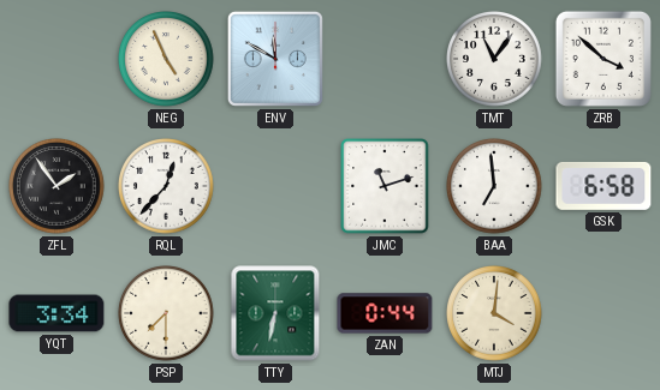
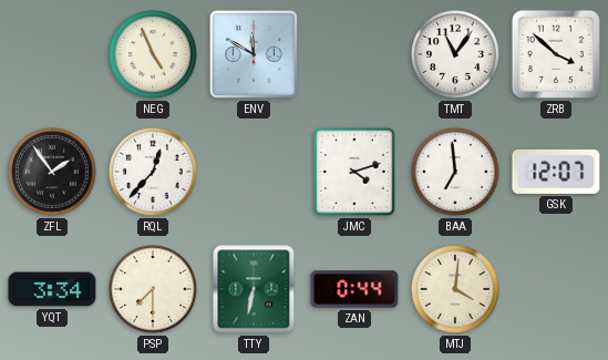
JMC: 11:12 -> 4:12
GSK: 6:58 -> 12:07
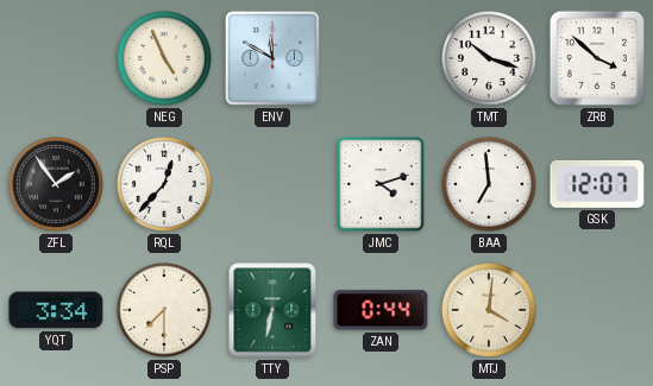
TMT: 11:06 -> 10:18
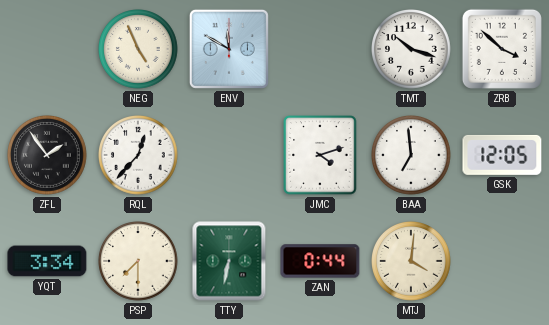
GSK: 12:07 -> 12:05
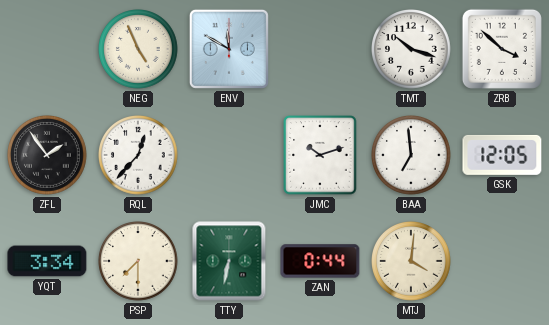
JMC: 4:12 -> 10:12
